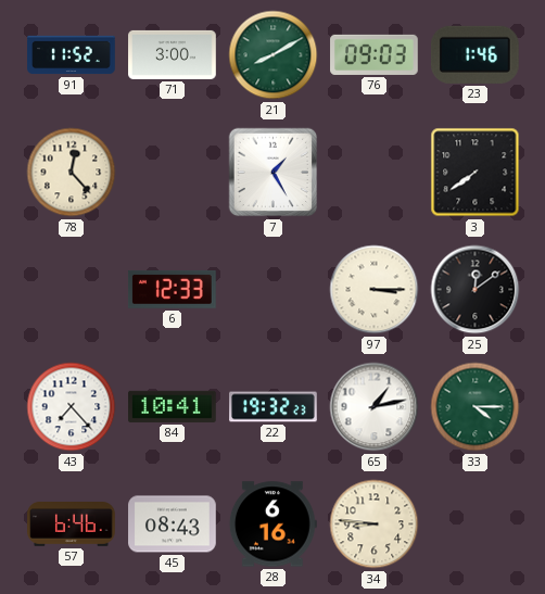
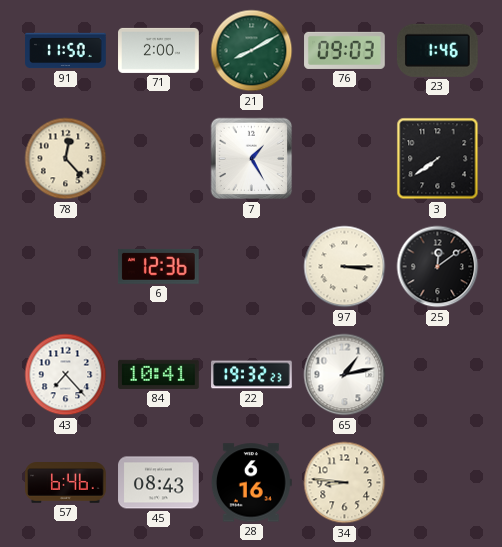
91: 11:52 -> 11:50
71: 3:00 -> 2:00
6: 12:33 -> 12:36
33: 4:15 -> none
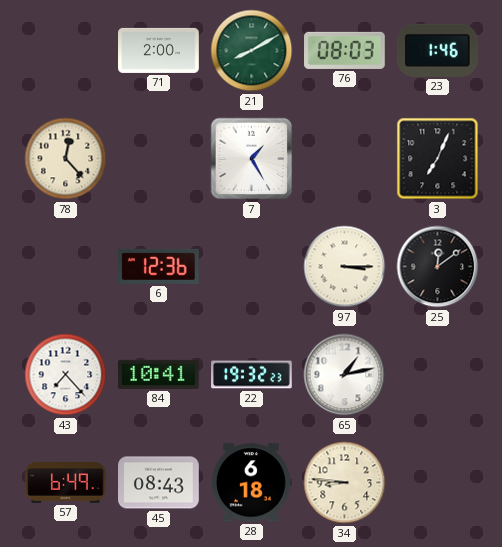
91: 11:50 -> none
76: 09:03 -> 08:03
3: 7:39 -> 7:04
57: 6:46 -> 6:49
28: 6:16 -> 6:18
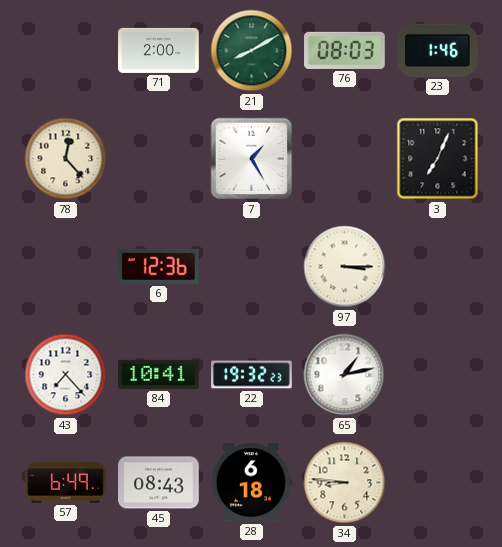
25: 12:09 -> none
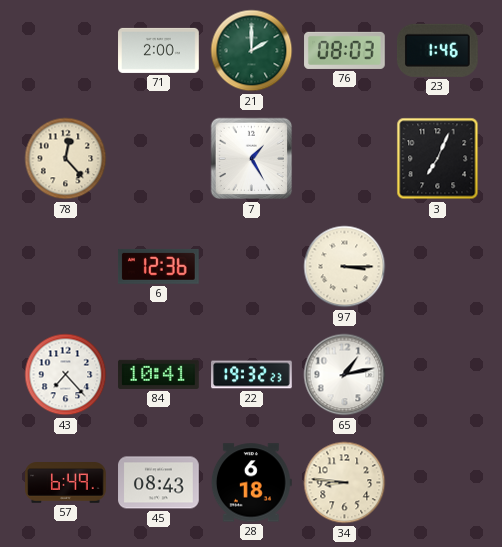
21: 8:10 -> 2:00
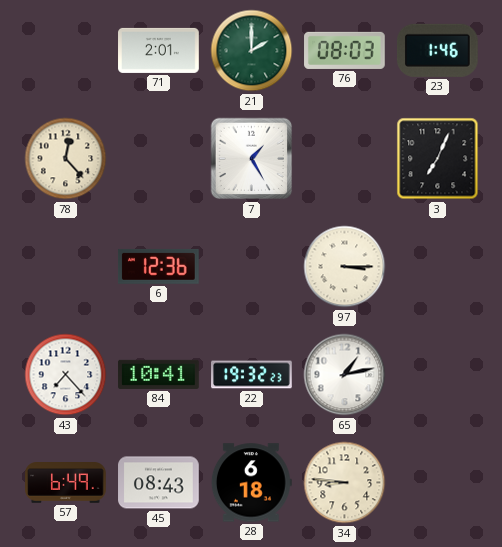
71: 2:00 -> 2:01
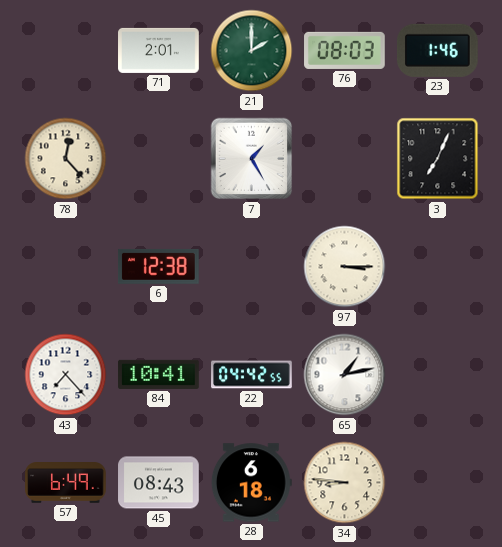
6: 12:36 -> 12:38
22: 19:32 -> 04:42
